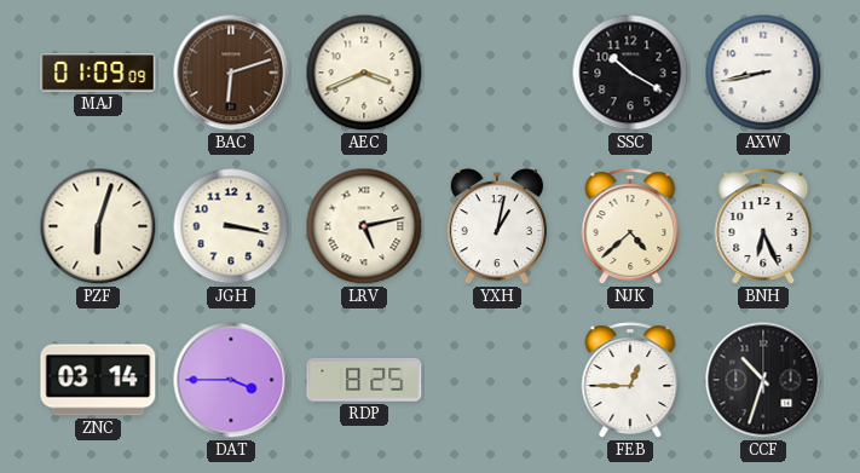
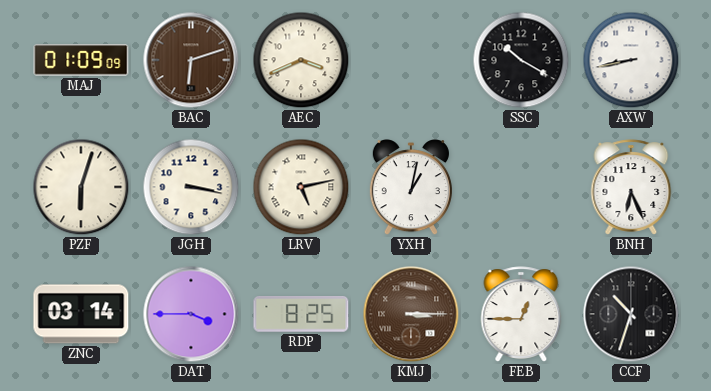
NJK: 4:38 -> none
KMJ: none -> 3:15
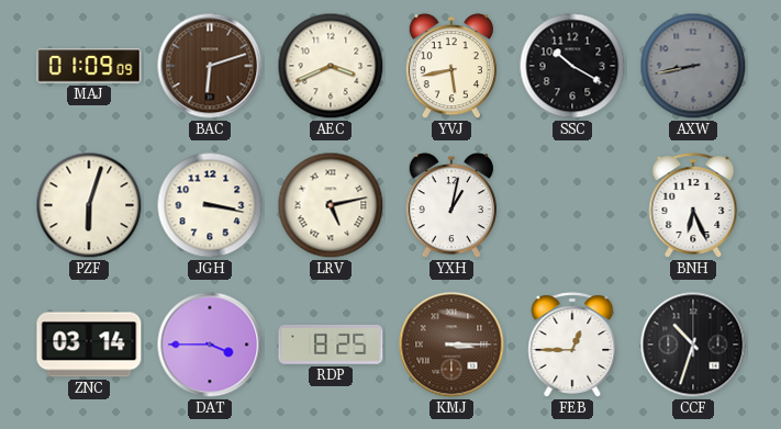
YVJ: none -> 5:43
AXW dial: white -> grey
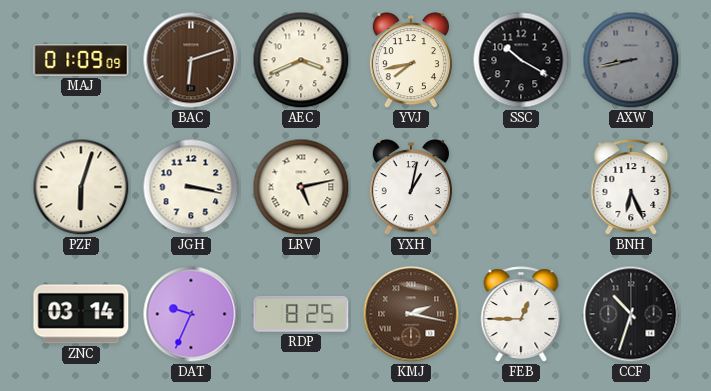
YVJ: 5:43 -> 7:43
DAT: 3:45 -> 9:34
KMJ: 3:15 -> 2:17
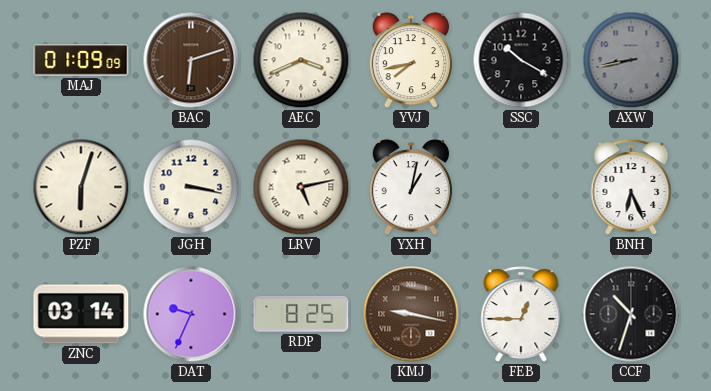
KMJ: 2:17 -> 9:17
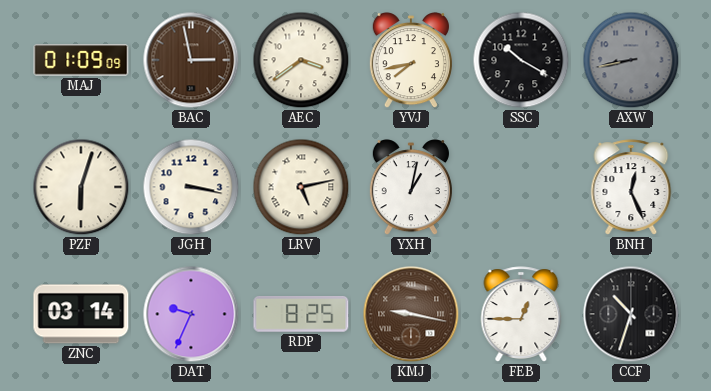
BAC: 6:12 -> 2:58
AEC: 3:41 -> 3:39
BNH: 6:26 -> 12:26
